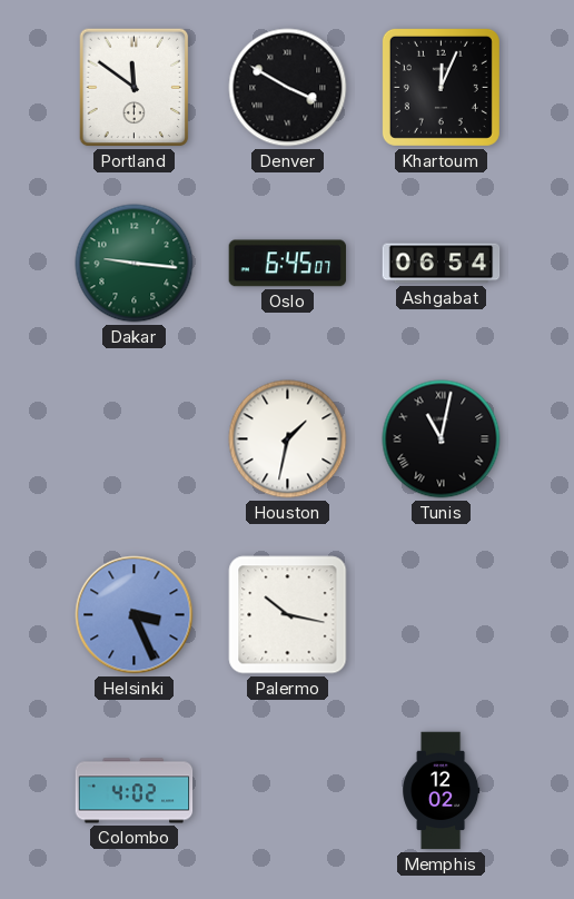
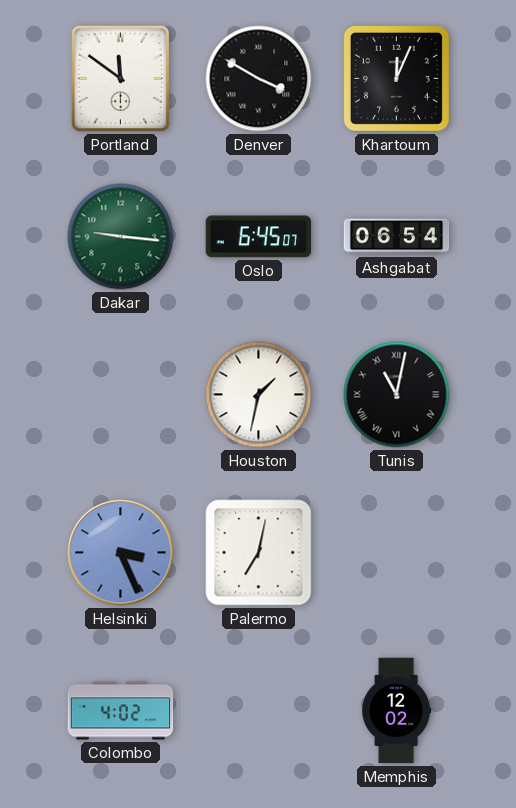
Palermo: 10:17 -> 7:02
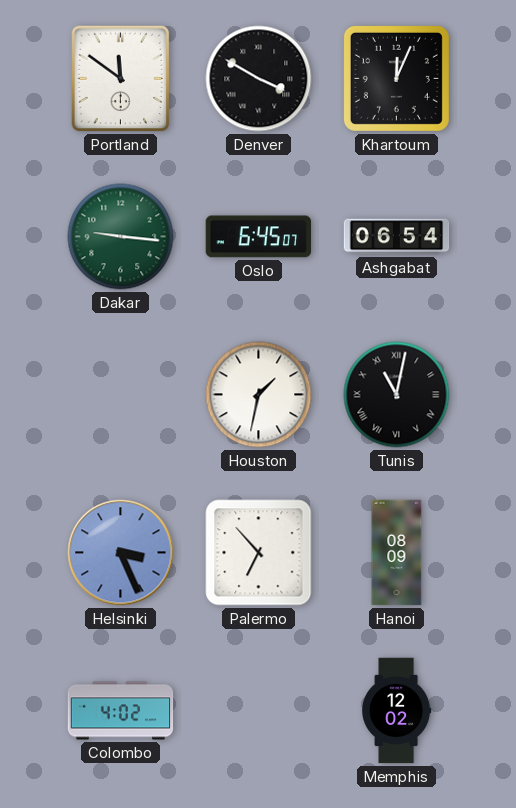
Palermo: 7:02 -> 6:53
Hanoi: none -> 08:09
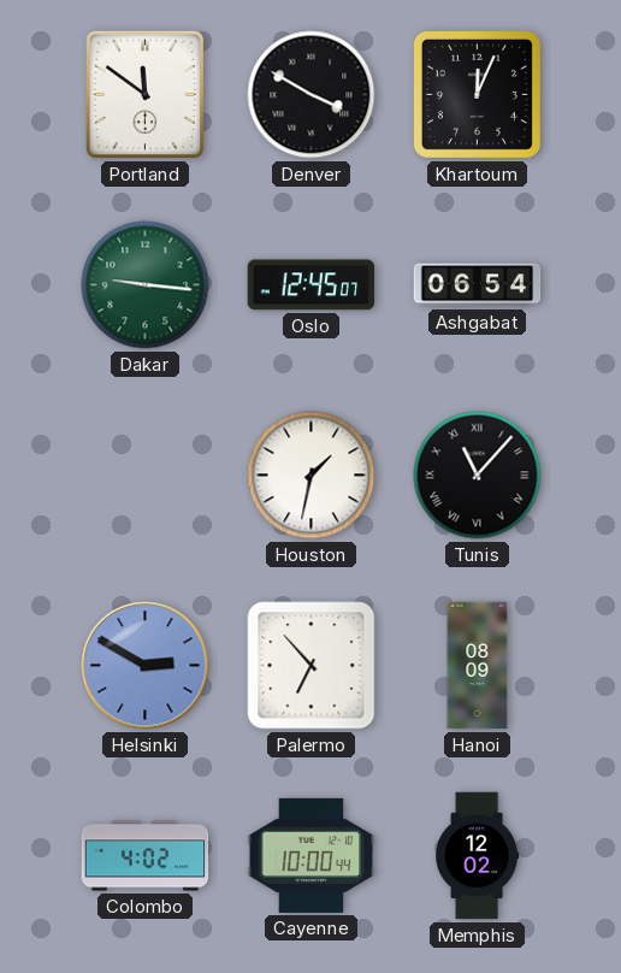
Oslo: 6:45 -> 12:45
Tunis: 11:02 -> 11:07
Helsinki: 3:26 -> 2:50
Cayenne: none -> 10:00
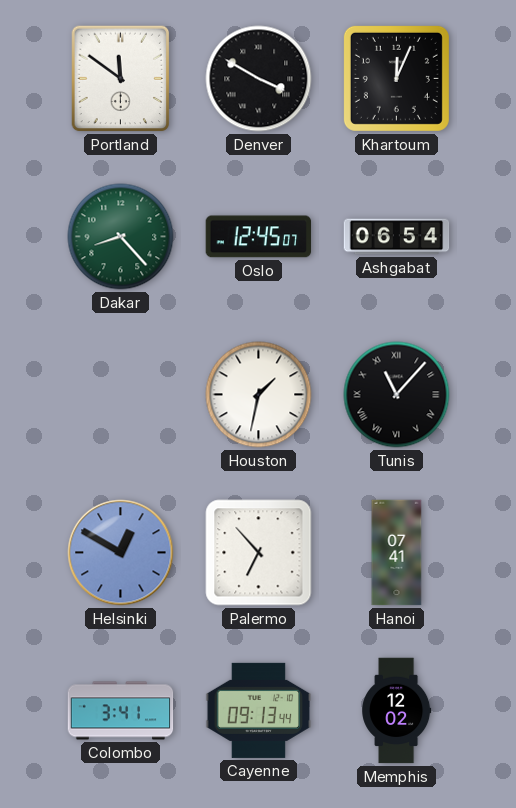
Dakar: 9:16 -> 8:23
Helsinki: 2:50 -> 12:50
Hanoi: 08:09 -> 07:41
Colombo: 4:02 -> 3:41
Cayenne: 10:00 -> 09:13
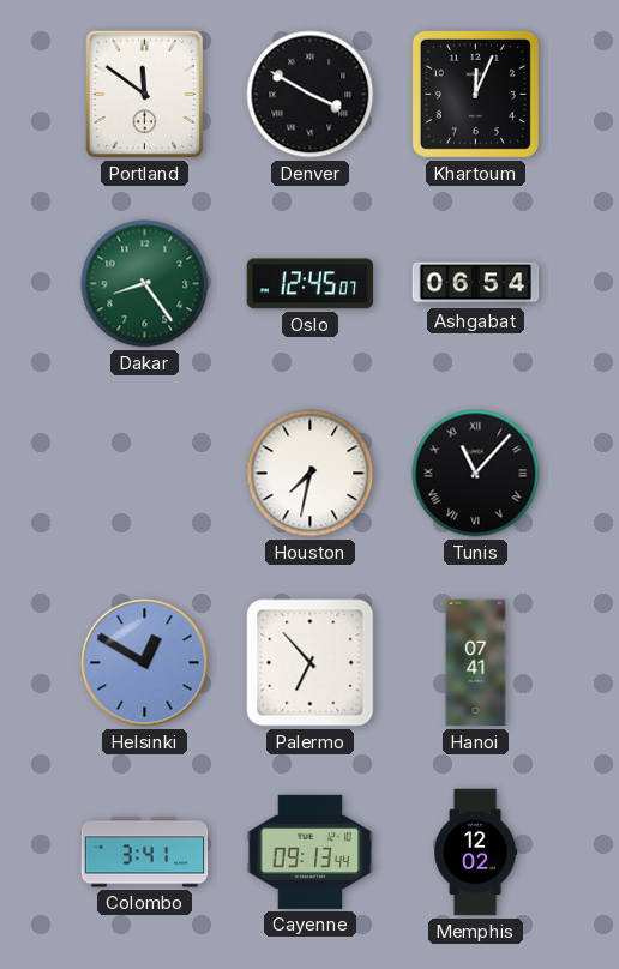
Dakar: 8:23 -> 8:24
Houston: 1:32 -> 7:32
